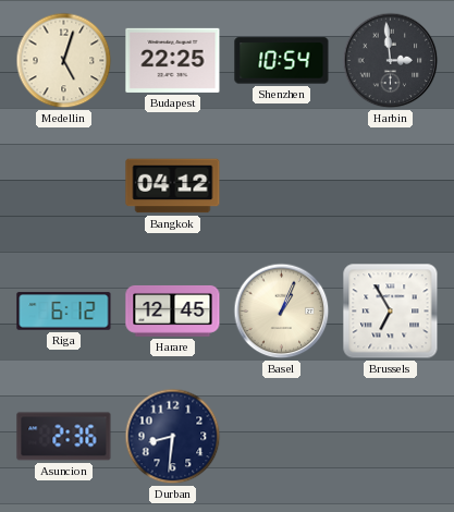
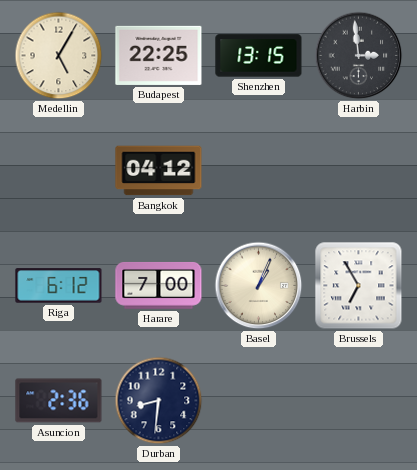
Medellin: 5:03 -> 5:05
Shenzhen: 10:54 -> 13:15
Harare: 12:45 -> 7:00
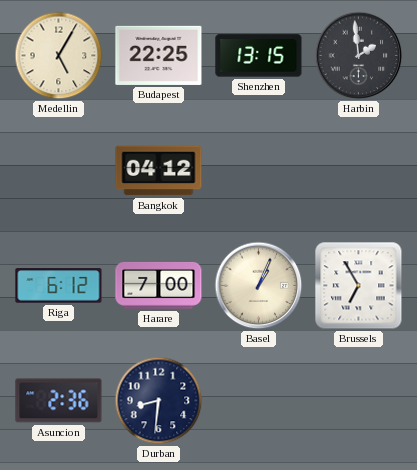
Harbin: 2:59 -> 1:59
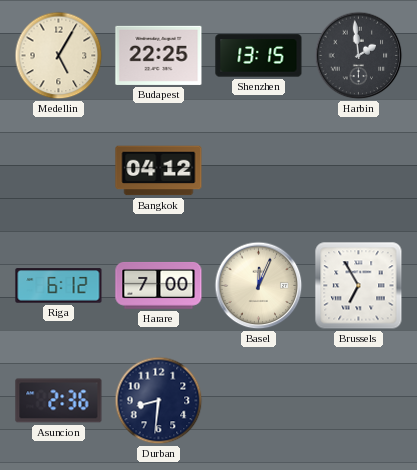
Basel: 1:04 -> 12:04
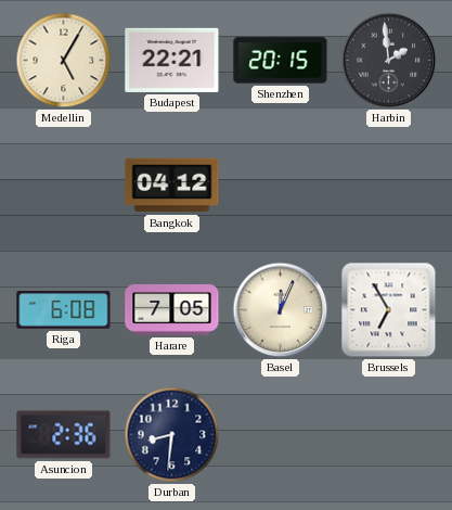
Budapest: 22:25 -> 22:21
Shenzhen: 13:15 -> 20:15
Riga: 6:12 -> 6:08
Harare: 7:00 -> 7:05
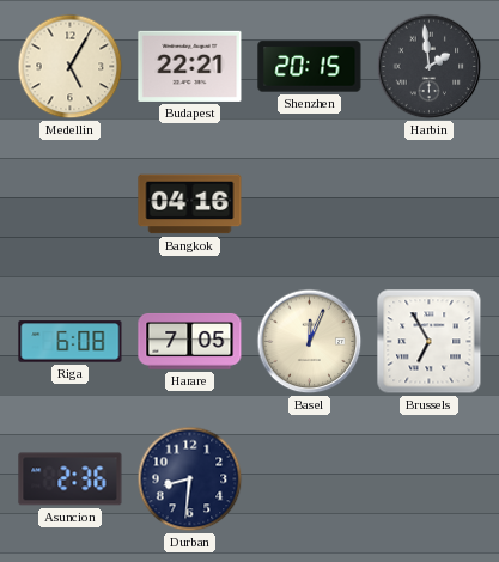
Bangkok: 04:12 -> 04:16
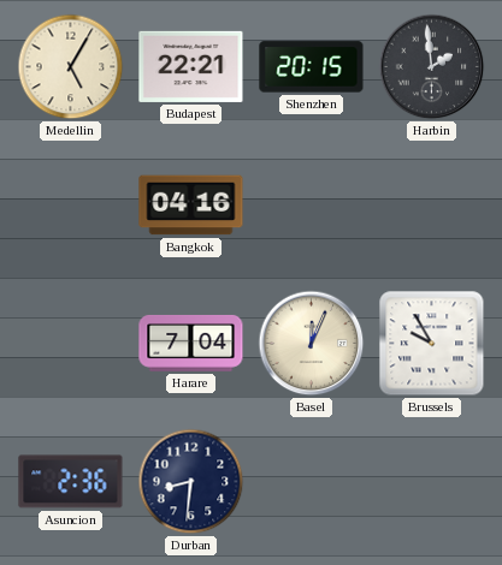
Riga: 6:08 -> none
Harare: 7:05 -> 7:04
Brussels: 6:55 -> 9:55
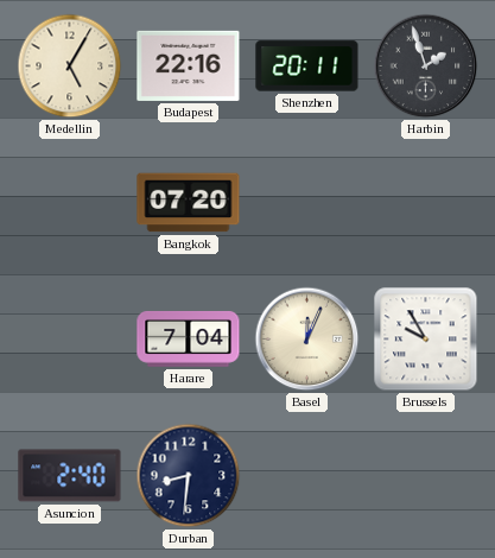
Budapest: 22:21 -> 22:16
Shenzhen: 20:15 -> 20:11
Harbin: 1:59 -> 1:57
Bangkok: 04:16 -> 07:20
Asuncion: 2:36 -> 2:40
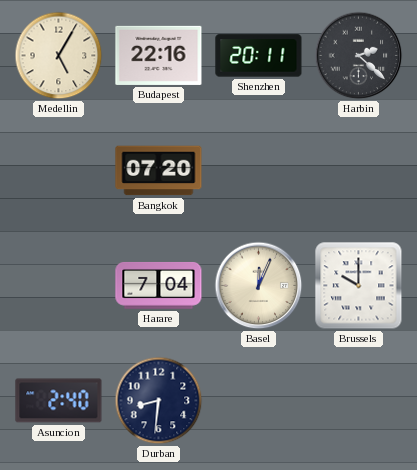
Harbin: 1:57 -> 2:22
Brussels: 9:55 -> 10:00
